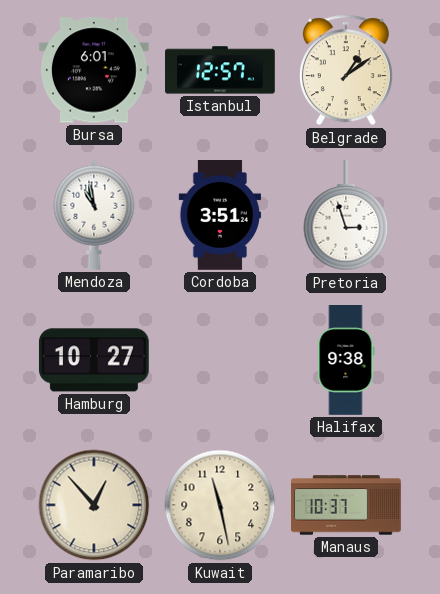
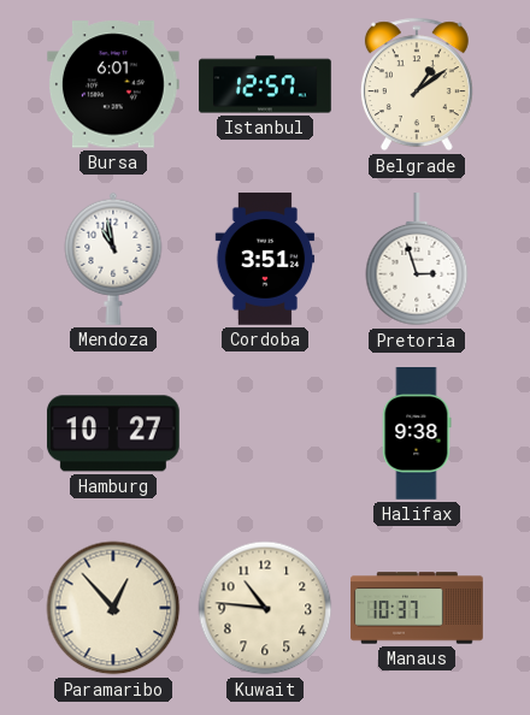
Kuwait: 11:28 -> 10:46
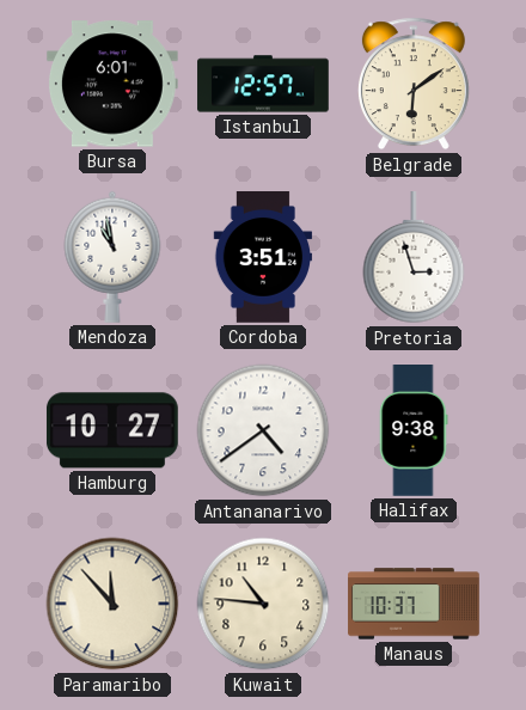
Belgrade: 1:09 -> 6:09
Antananarivo: none -> 4:39
Paramaribo: 12:53 -> 11:53
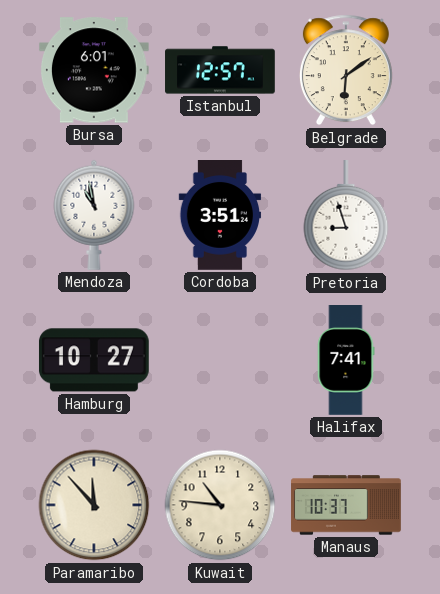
Pretoria: 2:57 -> 8:57
Antananarivo: 4:39 -> none
Halifax: 9:38 -> 7:41
